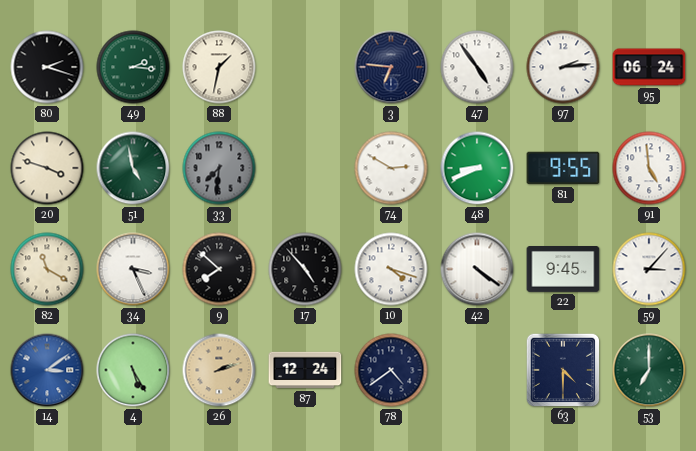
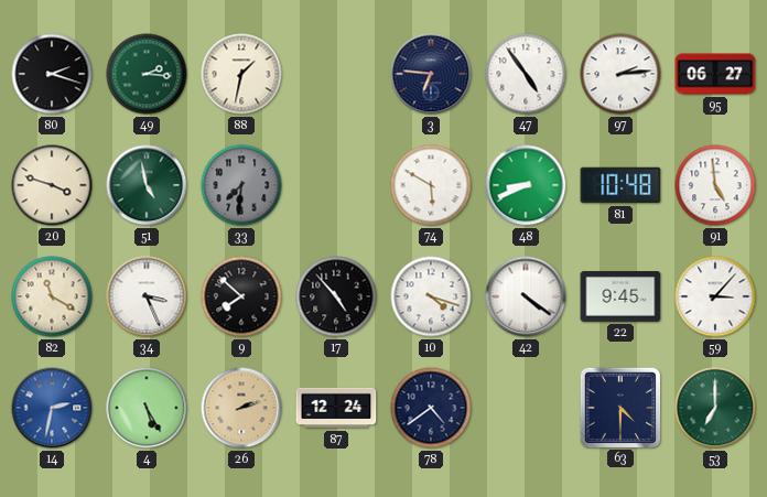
95: 06:24 -> 06:27
74: 2:50 -> 5:50
81: 9:55 -> 10:48
14: 3:09 -> 2:32
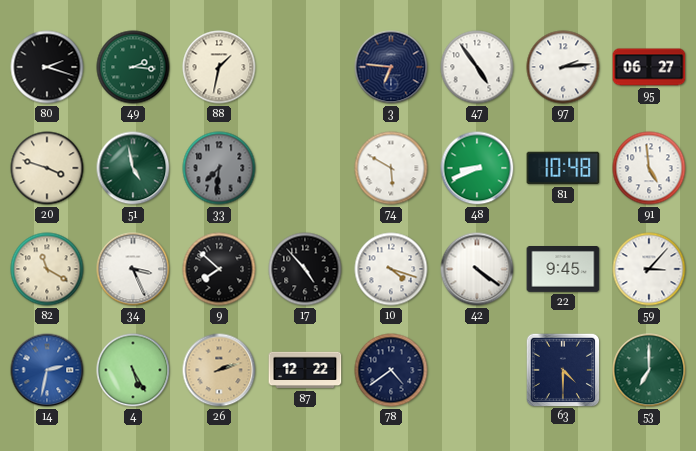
87: 12:24 -> 12:22
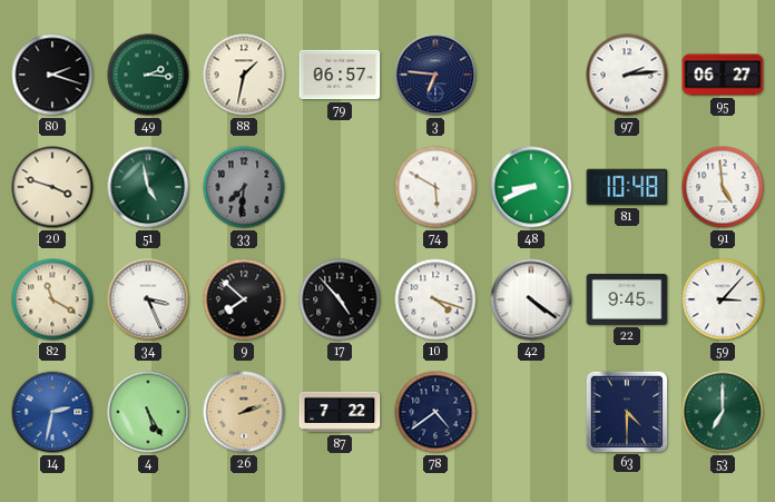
79: none -> 06:57
47: 4:54 -> none
87: 12:22 -> 7:22
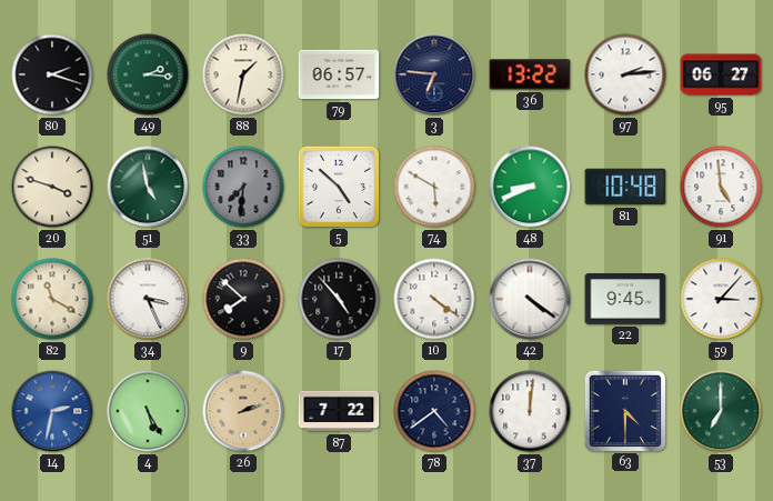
36: none -> 13:22
5: none -> 4:52
10: 4:18 -> 4:21
37: none -> 12:01
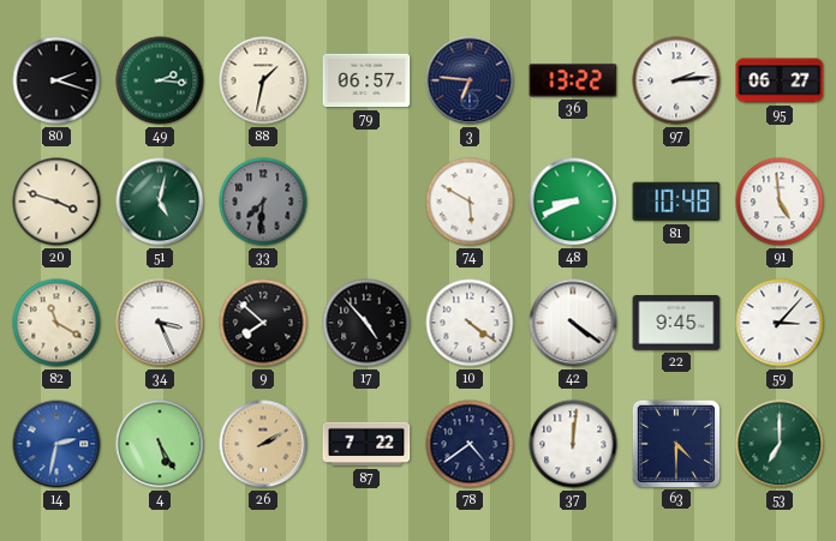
51: 4:58 -> 5:02
5: 4:52 -> none
26: 2:12 -> 2:10
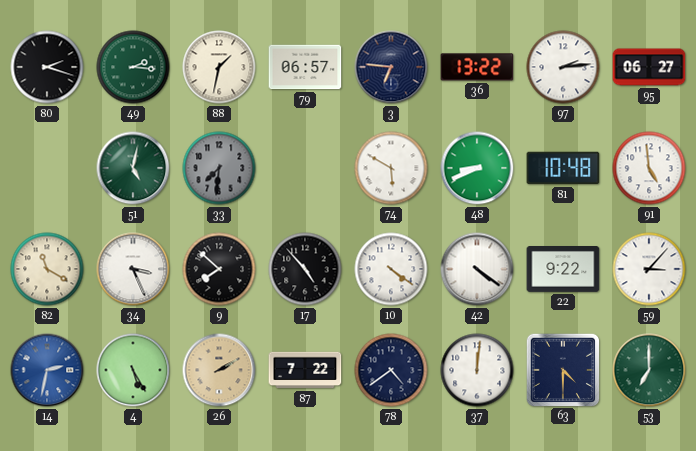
20: 3:48 -> none
22: 9:45 -> 9:22
